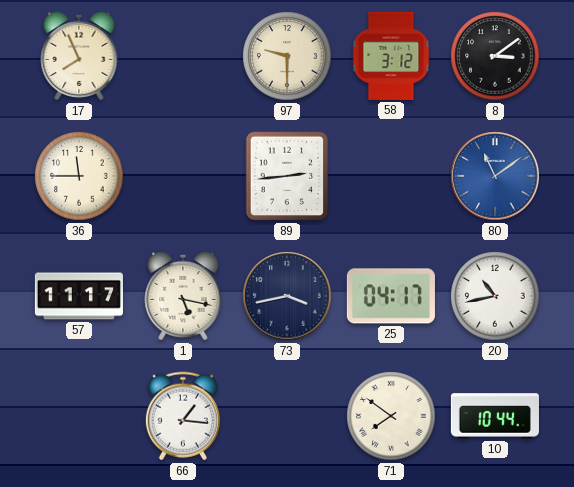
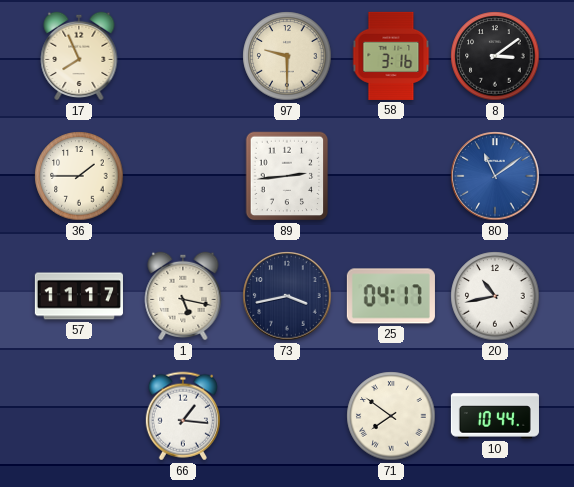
58: 3:12 -> 3:16
36: 11:45 -> 1:45
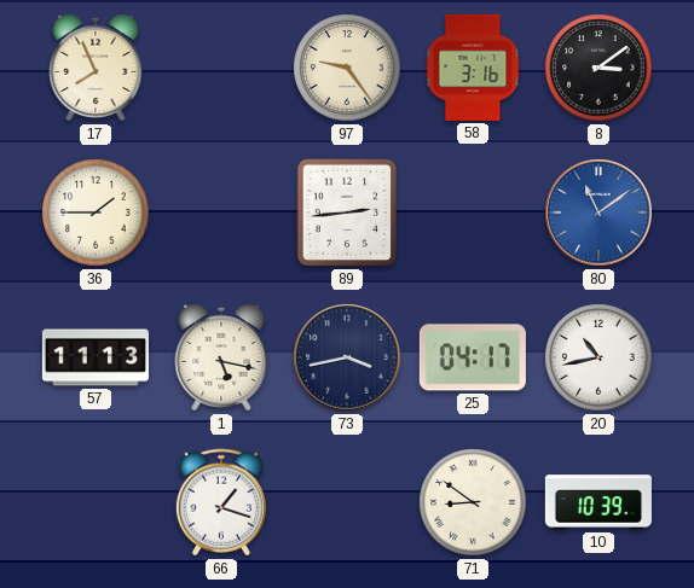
97: 9:30 -> 9:24
57: 11:17 -> 11:13
66: 1:16 -> 1:18
71: 7:51 -> 8:51
10: 10:44 -> 10:39
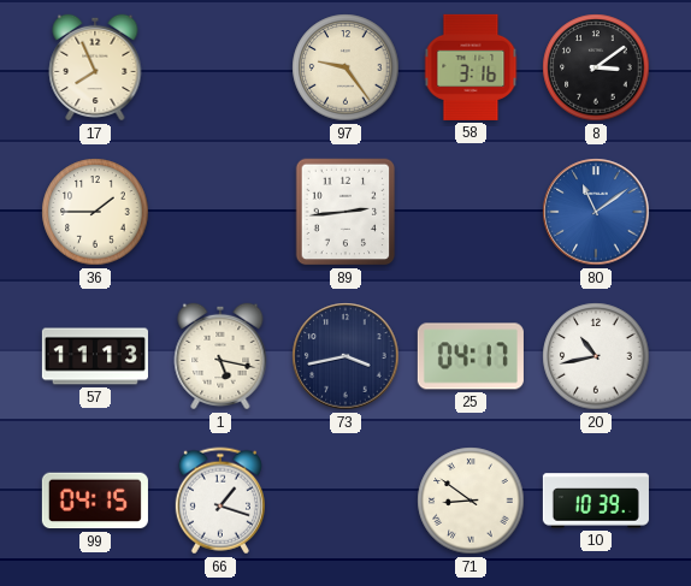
99: none -> 04:15
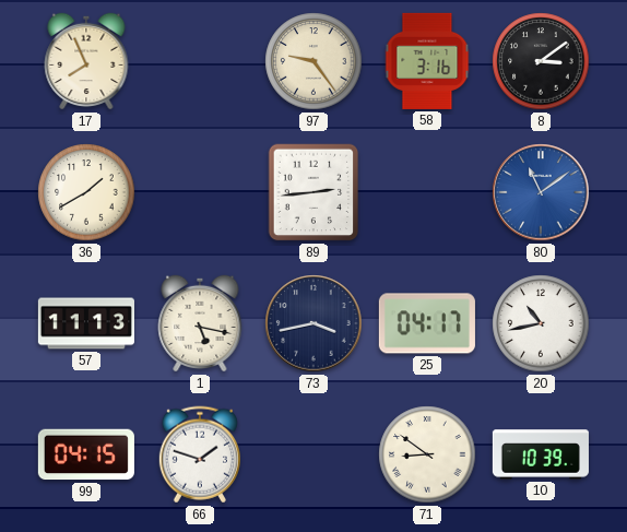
36: 1:45 -> 1:40
66: 1:18 -> 1:48
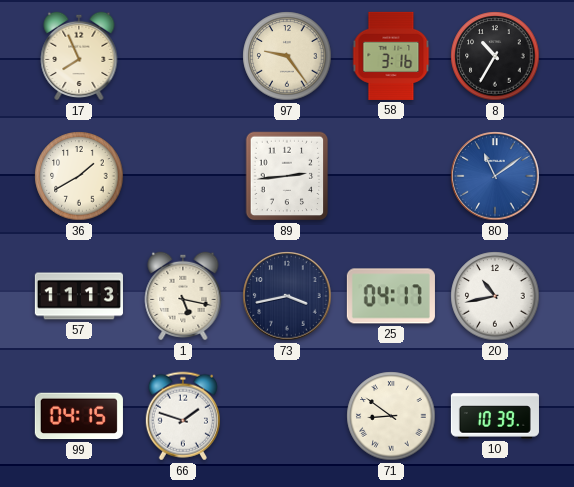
8: 3:09 -> 10:35
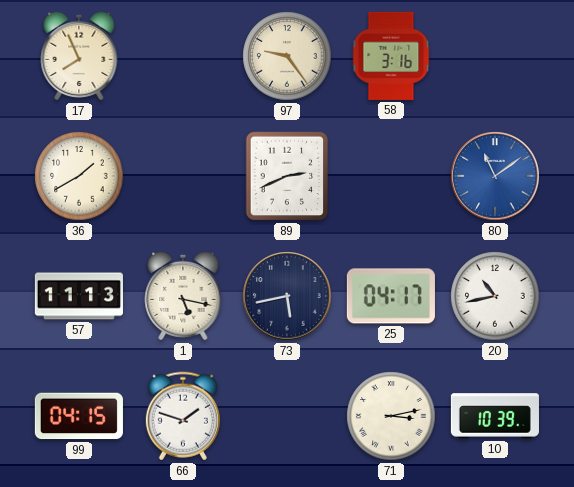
8: 10:35 -> none
89: 2:44 -> 2:41
73: 3:43 -> 5:43
71: 8:51 -> 3:13
